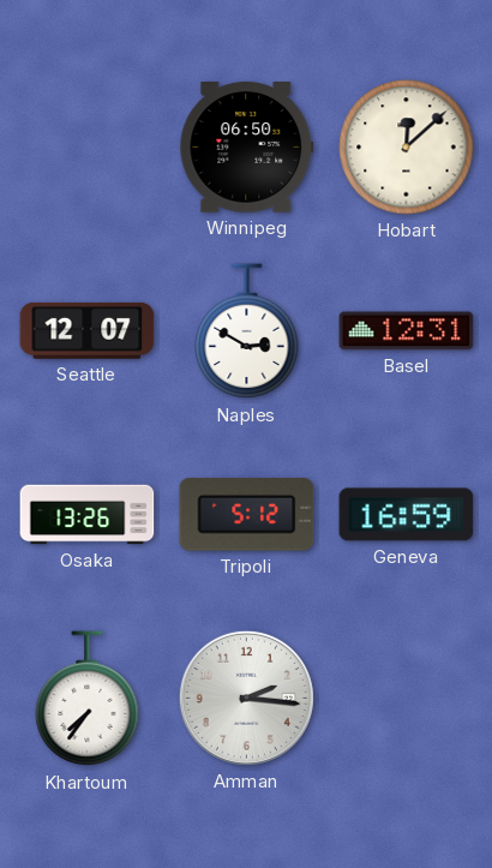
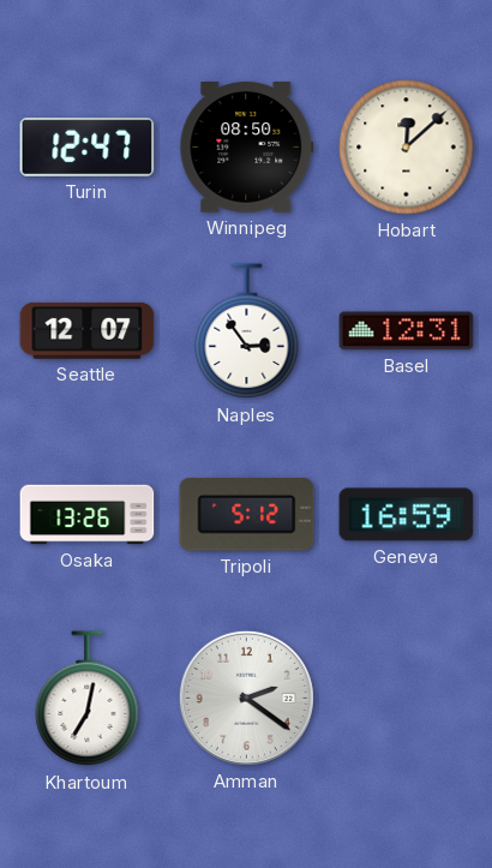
Turin: none -> 12:47
Winnipeg: 06:50 -> 08:50
Naples: 2:50 -> 2:54
Khartoum: 7:36 -> 7:02
Amman: 2:16 -> 2:21
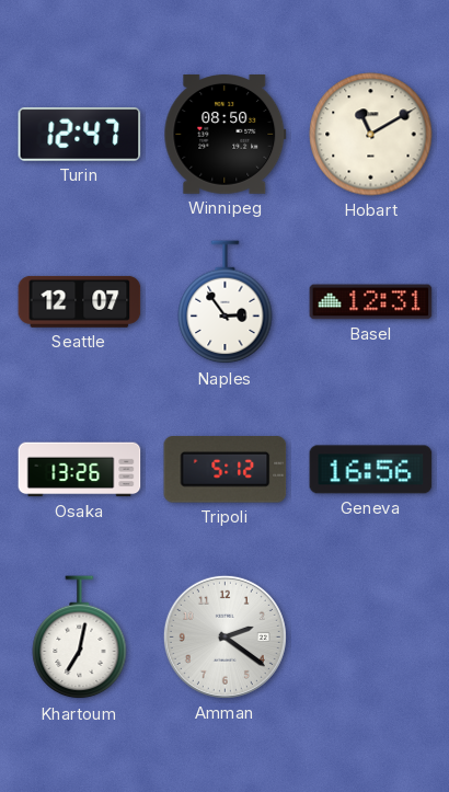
Hobart: 12:08 -> 11:10
Geneva: 16:59 -> 16:56
